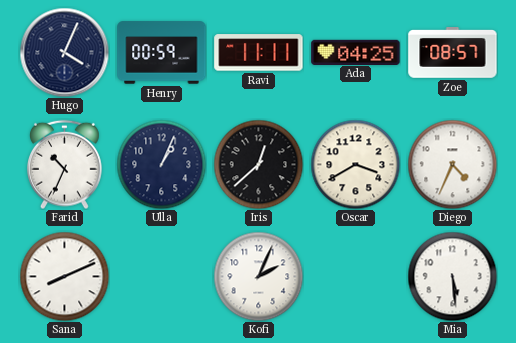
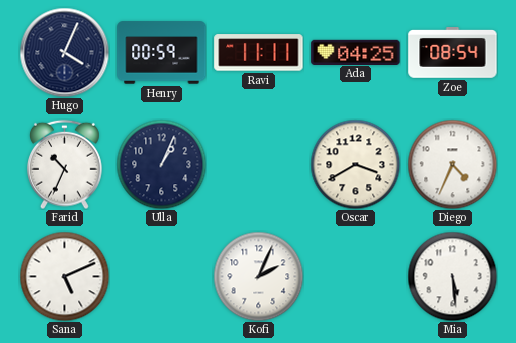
Zoe: 08:57 -> 08:54
Iris: 12:38 -> none
Sana: 8:11 -> 5:11
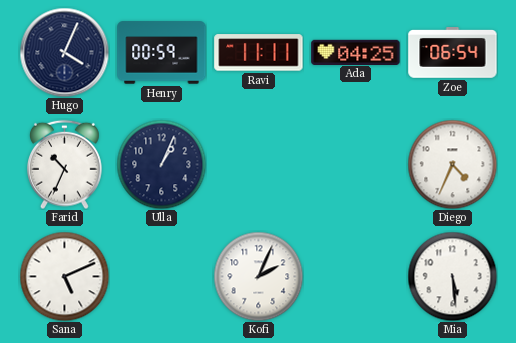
Zoe: 08:54 -> 06:54
Oscar: 3:40 -> none
